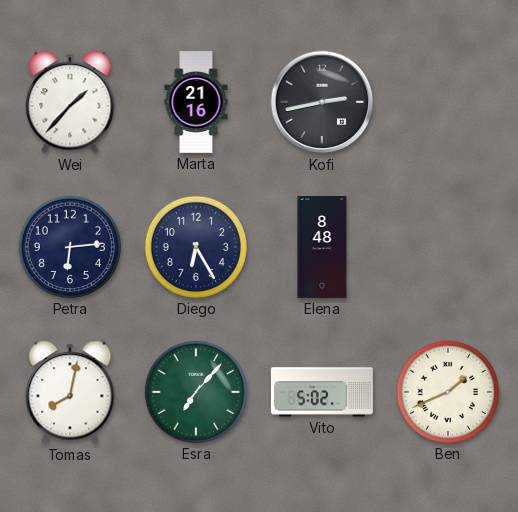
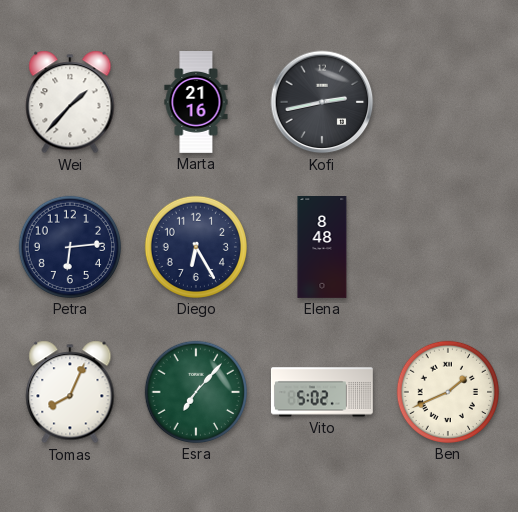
Tomas: 8:02 -> 8:04
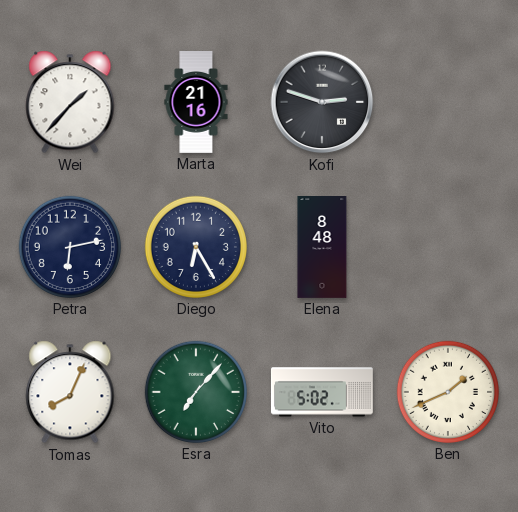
Kofi: 2:43 -> 2:48
Petra: 6:14 -> 6:13
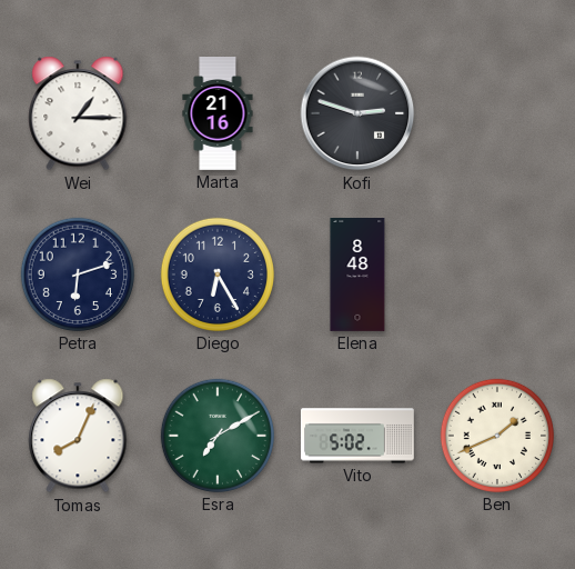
Wei: 1:37 -> 1:15
Petra: 6:13 -> 6:12
Esra: 7:07 -> 7:10
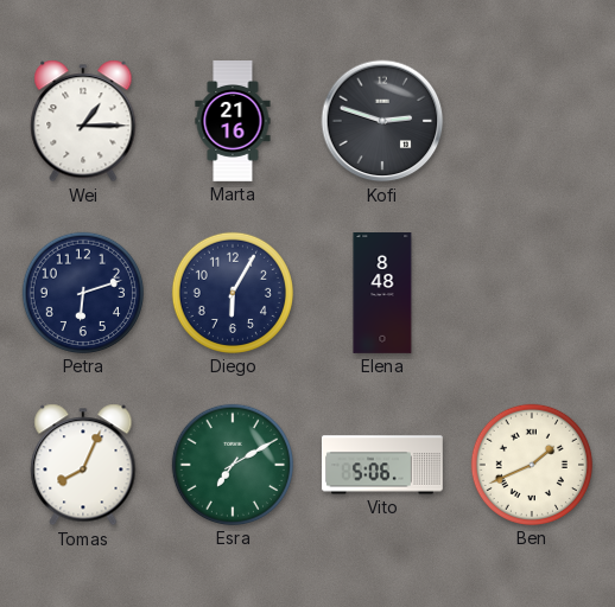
Diego: 6:25 -> 6:05
Vito: 5:02 -> 5:06
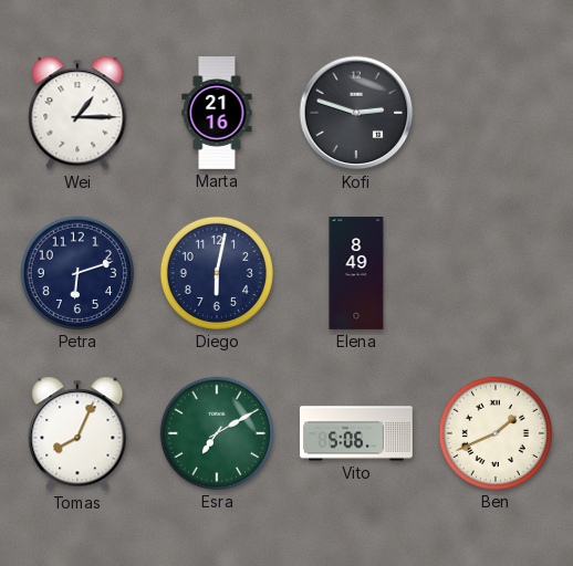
Diego: 6:05 -> 6:02
Elena: 8:48 -> 8:49
